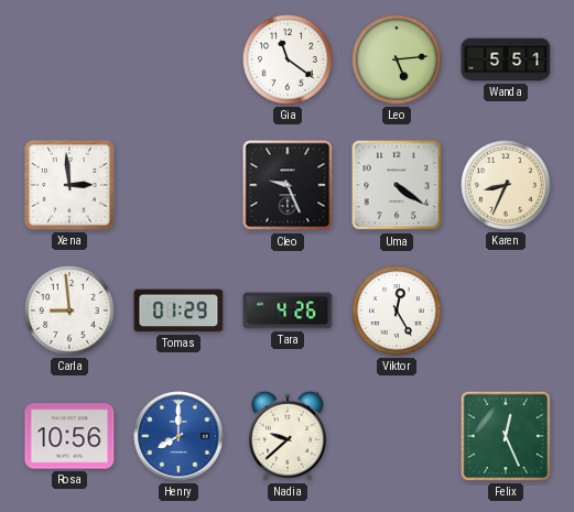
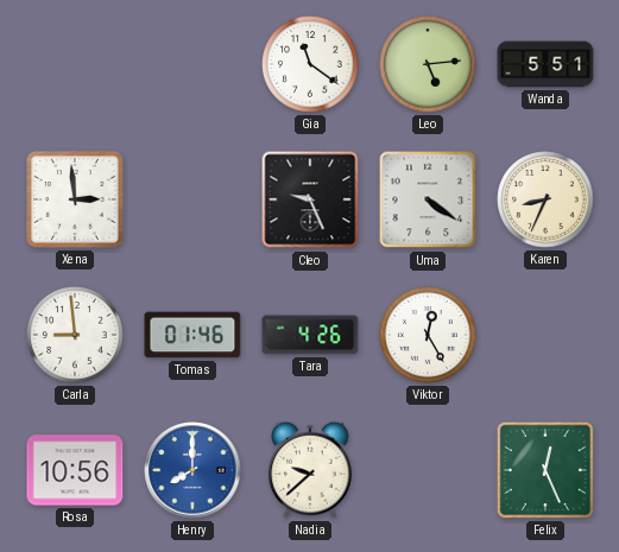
Tomas: 01:29 -> 01:46
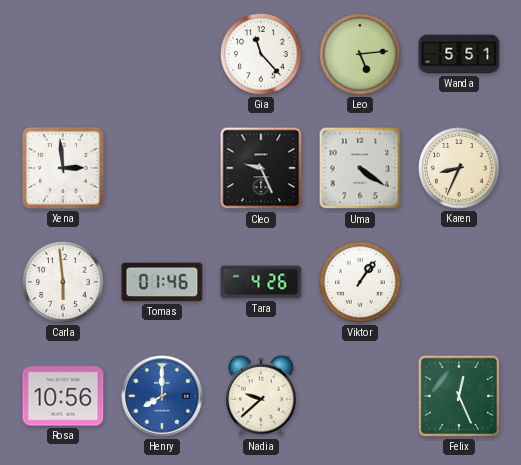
Gia: 11:21 -> 11:23
Carla: 8:59 -> 5:59
Viktor: 12:25 -> 1:06
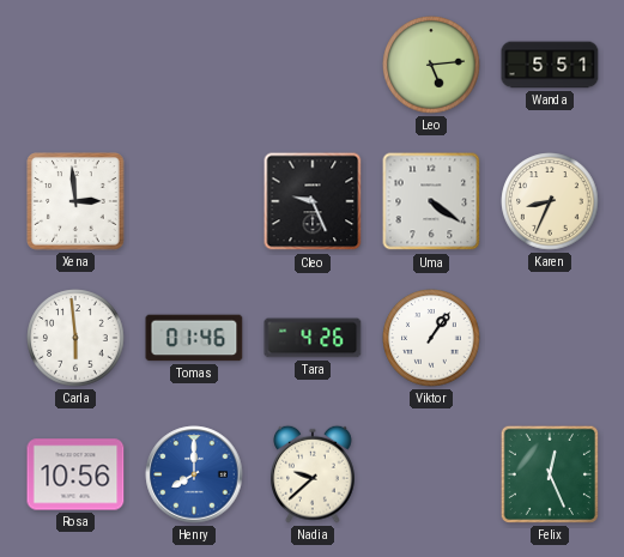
Gia: 11:23 -> none
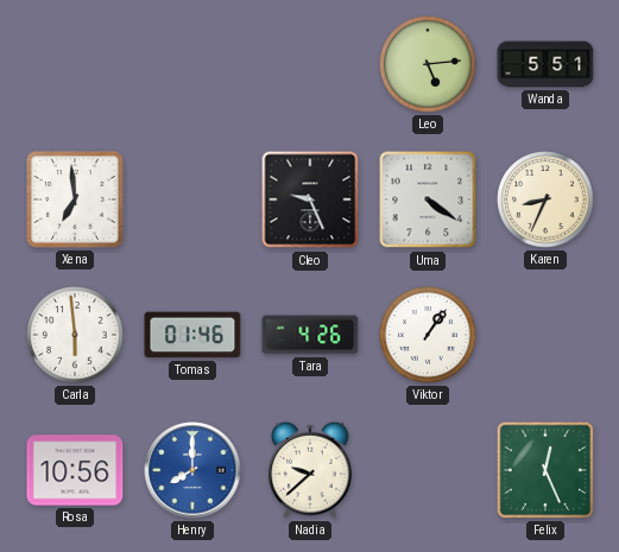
Xena: 2:59 -> 6:59
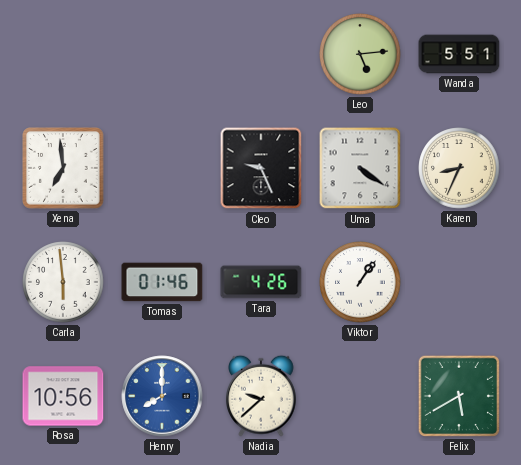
Felix: 12:26 -> 5:40
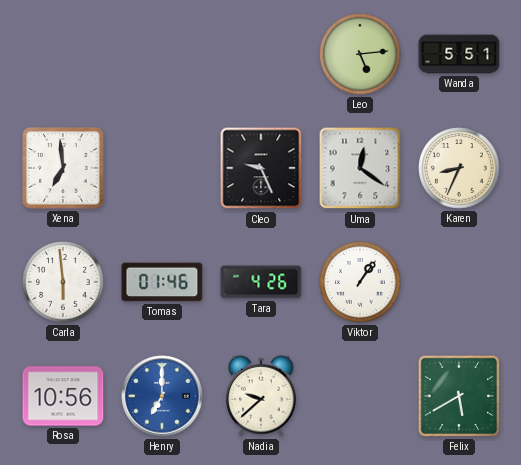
Uma: 4:21 -> 12:21
Henry: 8:00 -> 7:00
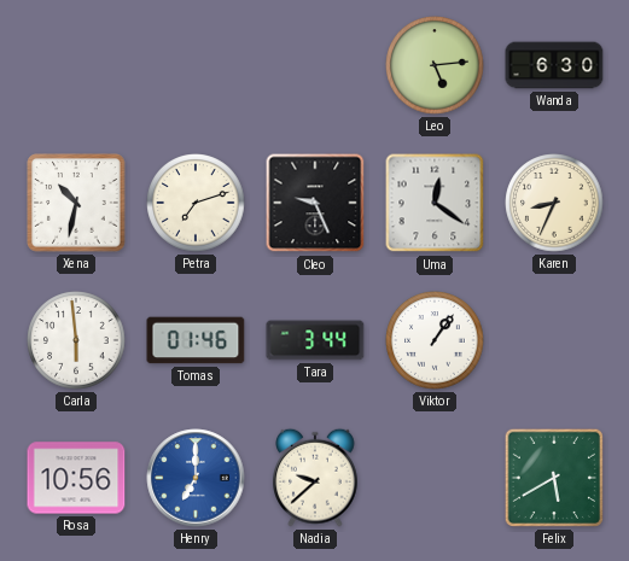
Wanda: 5:51 -> 6:30
Xena: 6:59 -> 10:32
Petra: none -> 7:12
Tara: 4:26 -> 3:44
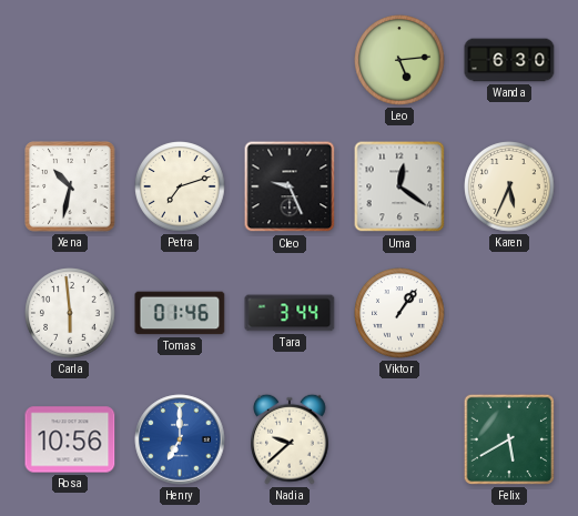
Karen: 8:34 -> 5:34
